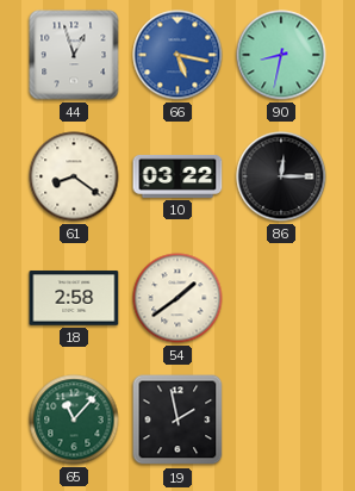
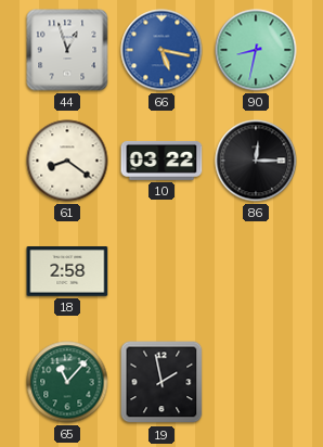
54: 1:39 -> none
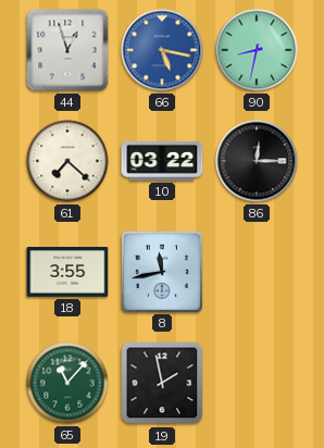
61: 8:21 -> 7:22
18: 2:58 -> 3:55
8: none -> 11:43
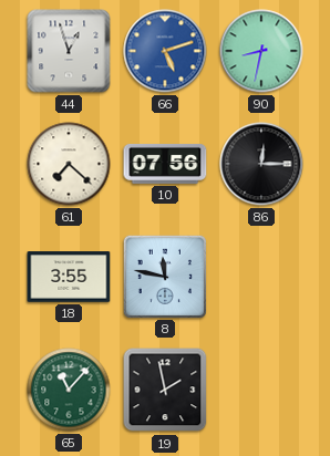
66: 5:17 -> 5:12
10: 03:22 -> 07:56
8: 11:43 -> 11:47
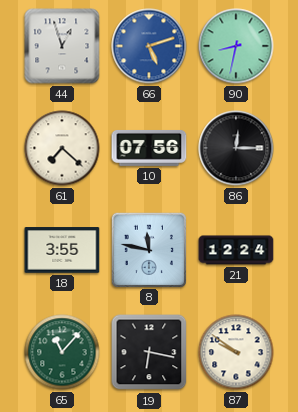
21: none -> 12:24
19: 1:58 -> 6:17
87: none -> 9:51
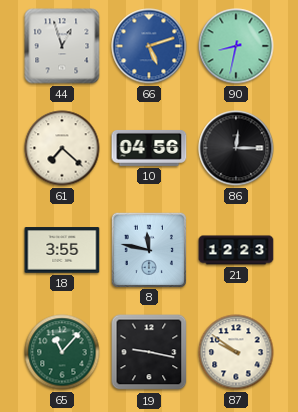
10: 07:56 -> 04:56
21: 12:24 -> 12:23
19: 6:17 -> 9:17
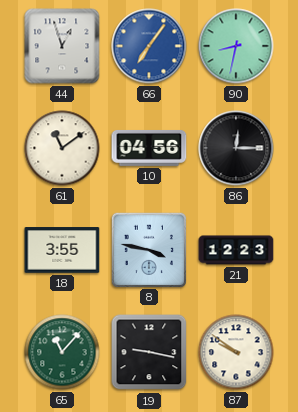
66: 5:12 -> 7:06
61: 7:22 -> 11:09
8: 11:47 -> 3:47
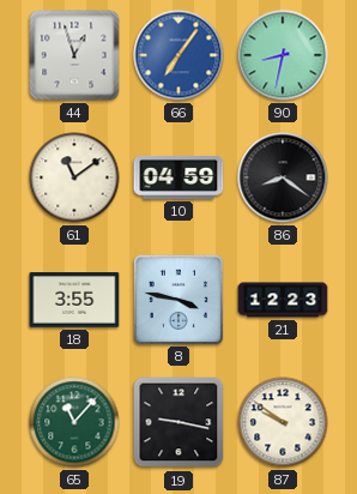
10: 04:56 -> 04:59
86: 12:15 -> 8:21
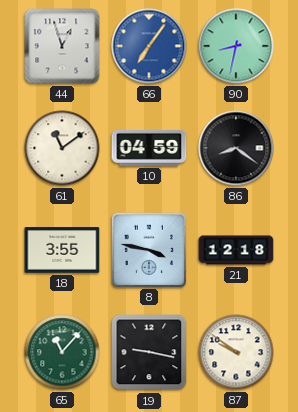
21: 12:23 -> 12:18
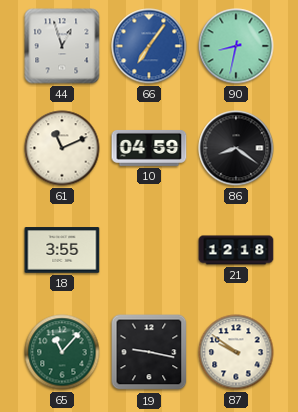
61: 11:09 -> 11:11
8: 3:47 -> none
